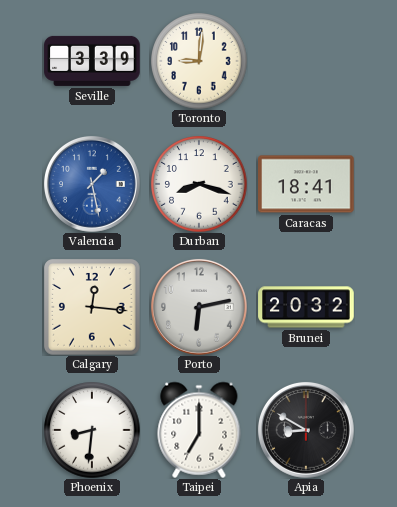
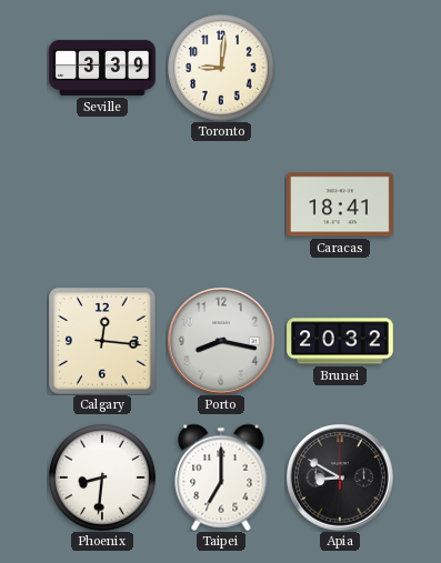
Valencia: 1:28 -> none
Durban: 8:18 -> none
Porto: 6:13 -> 8:17
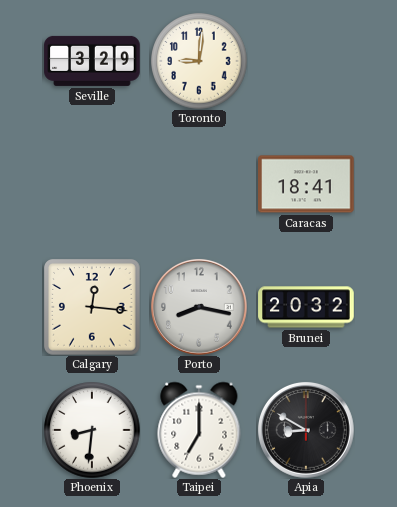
Seville: 3:39 -> 3:29
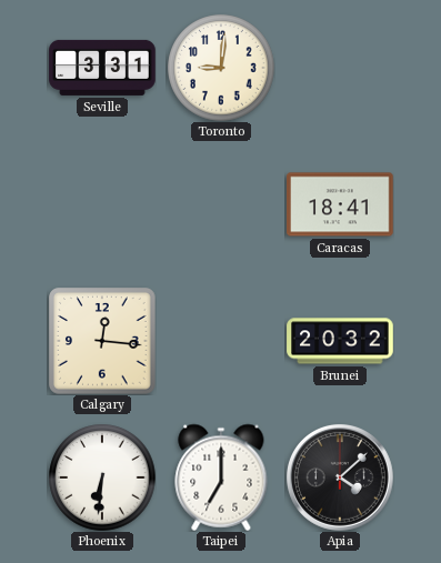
Seville: 3:29 -> 3:31
Porto: 8:17 -> none
Phoenix: 8:31 -> 6:31
Apia: 8:50 -> 4:08
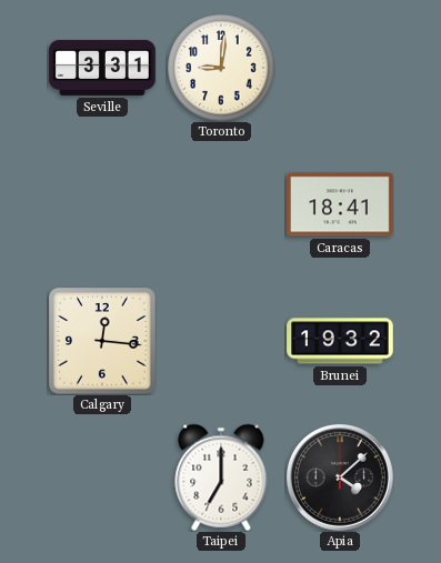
Brunei: 20:32 -> 19:32
Phoenix: 6:31 -> none
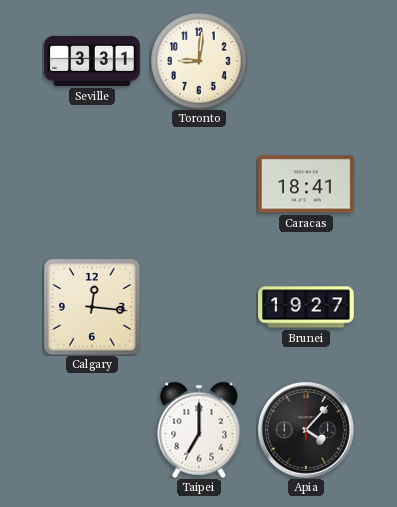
Brunei: 19:32 -> 19:27
Apia: 4:08 -> 4:07
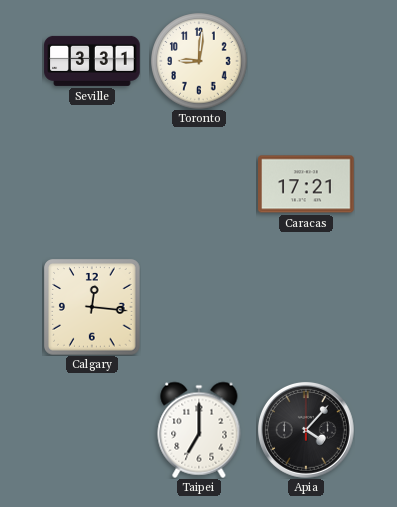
Caracas: 18:41 -> 17:21
Brunei: 19:27 -> none
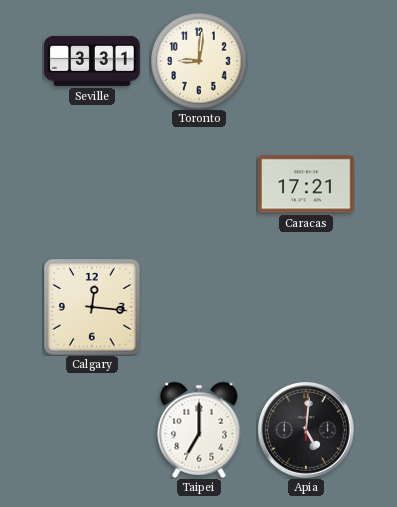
Apia: 4:07 -> 5:01
